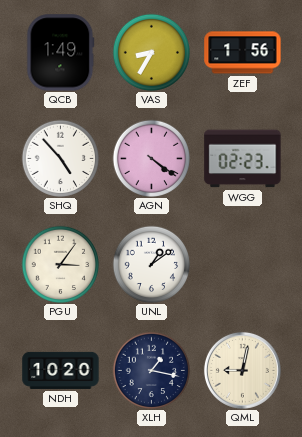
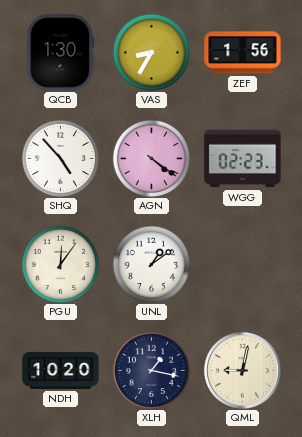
QCB: 1:49 -> 1:30
PGU: 3:06 -> 12:06
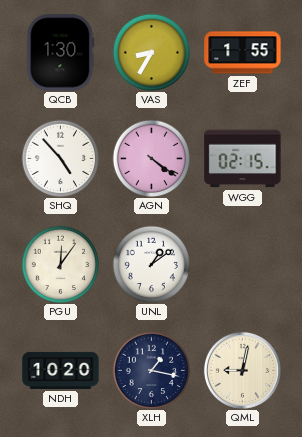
ZEF: 1:56 -> 1:55
WGG: 02:23 -> 02:15
